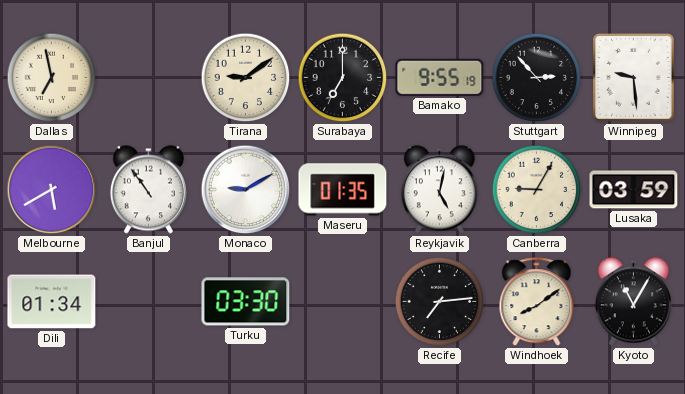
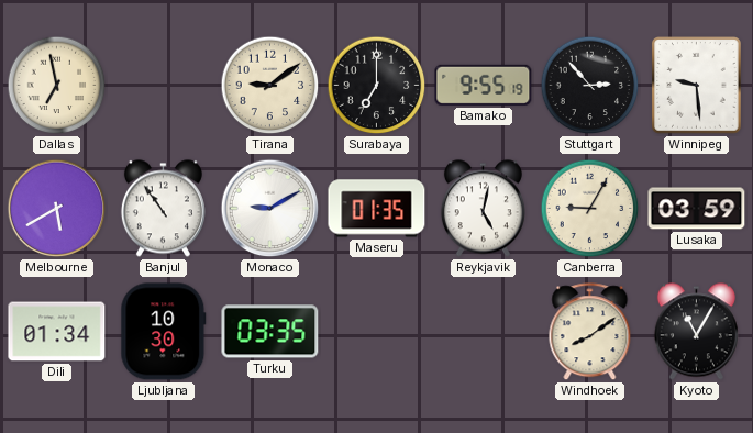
Ljubljana: none -> 10:30
Turku: 03:30 -> 03:35
Recife: 7:14 -> none
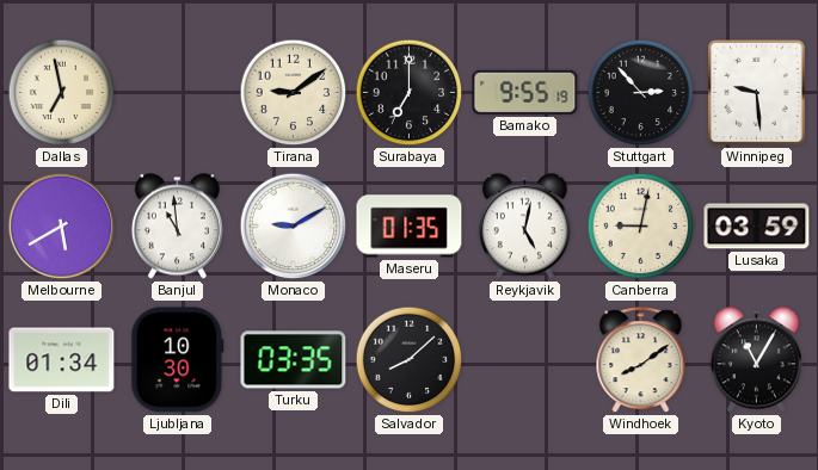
Banjul: 10:54 -> 10:59
Canberra: 9:05 -> 9:02
Salvador: none -> 8:08
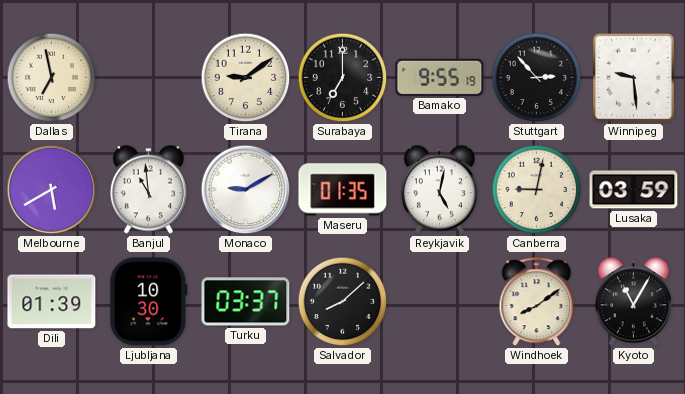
Dili: 01:34 -> 01:39
Turku: 03:35 -> 03:37
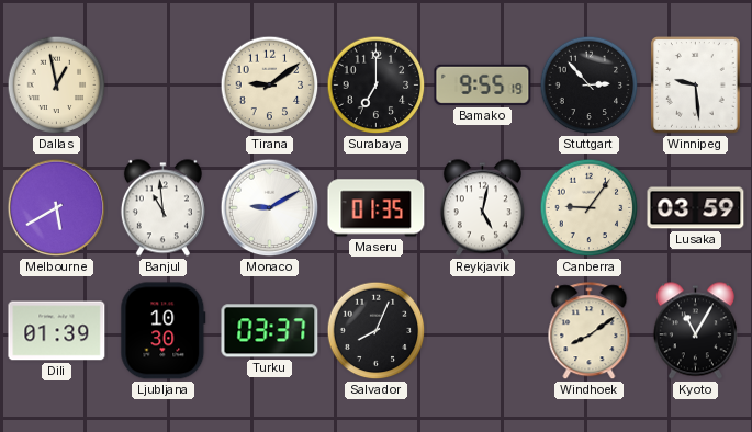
Dallas: 6:58 -> 12:58
Canberra: 9:02 -> 9:06
Salvador: 8:08 -> 8:04
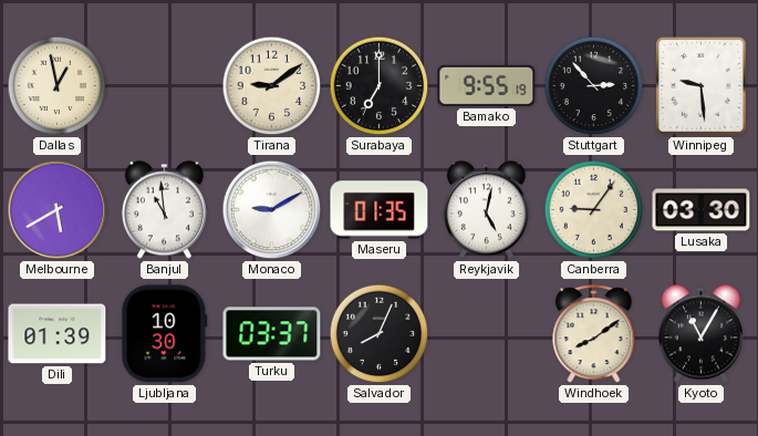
Lusaka: 03:59 -> 03:30
